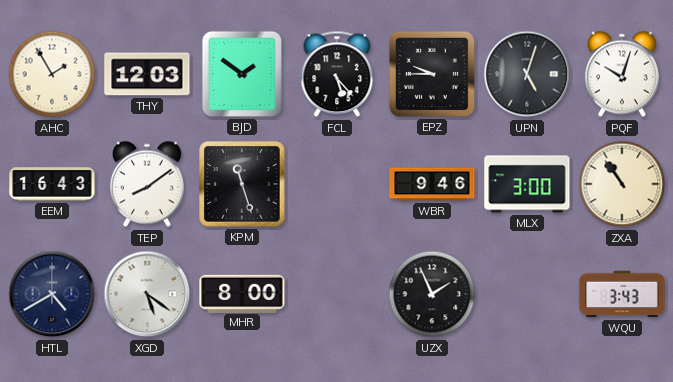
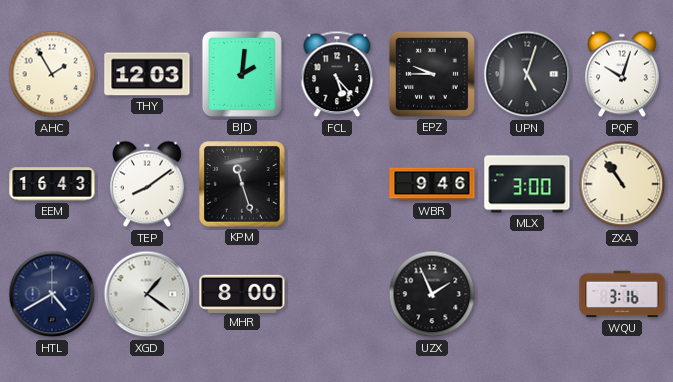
BJD: 1:51 -> 2:01
XGD: 5:21 -> 1:21
WQU: 3:43 -> 3:16
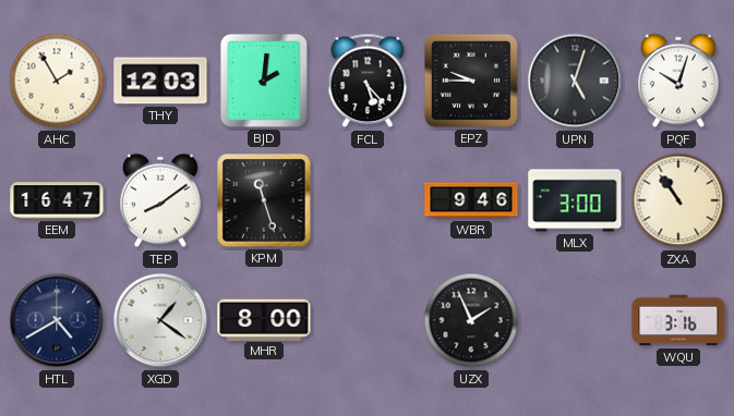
EEM: 16:43 -> 16:47
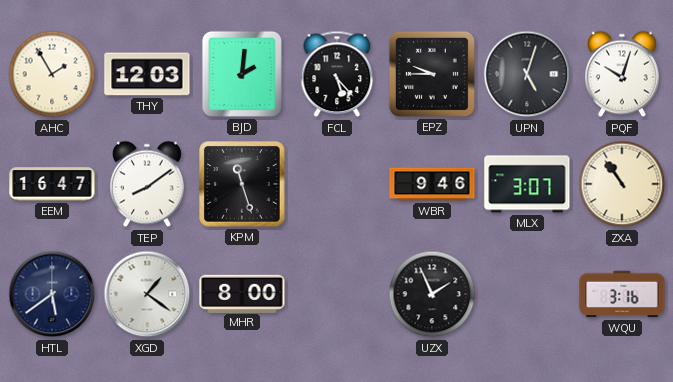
MLX: 3:00 -> 3:07
HTL: 4:40 -> 5:39
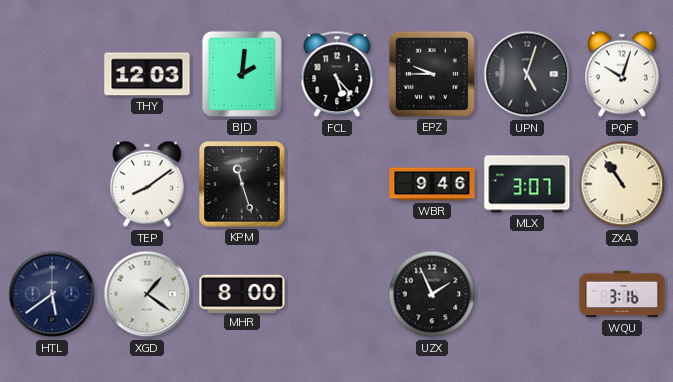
AHC: 1:55 -> none
EEM: 16:47 -> none
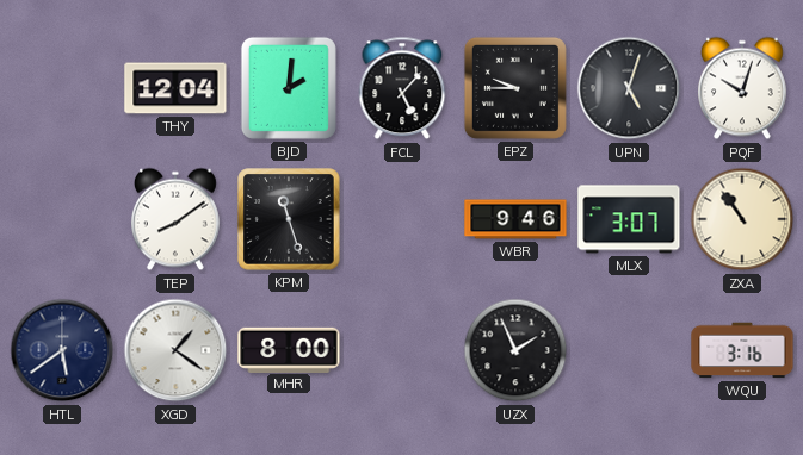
THY: 12:03 -> 12:04
FCL: 5:23 -> 5:07
